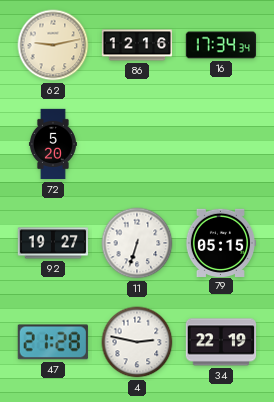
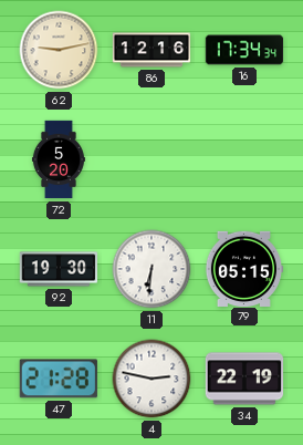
92: 19:27 -> 19:30
11: 6:33 -> 6:31
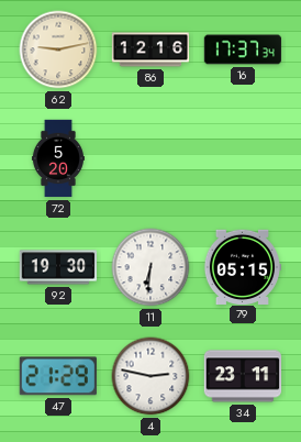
16: 17:34 -> 17:37
47: 21:28 -> 21:29
34: 22:19 -> 23:11
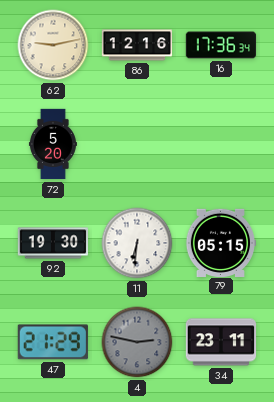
16: 17:37 -> 17:36
4 dial: white -> grey
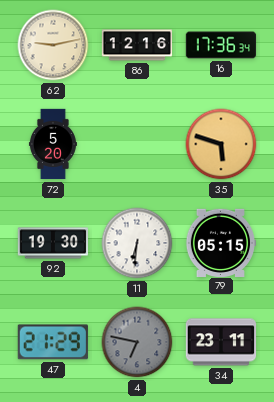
35: none -> 5:48
4: 2:47 -> 6:47
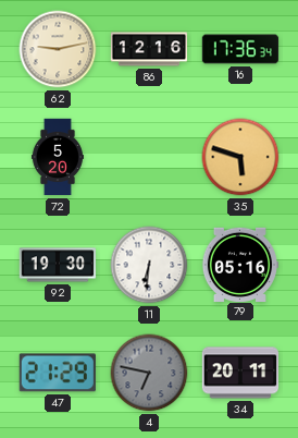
79: 05:15 -> 05:16
34: 23:11 -> 20:11
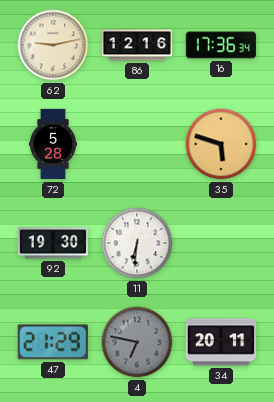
72: 5:20 -> 5:28
79: 05:16 -> none
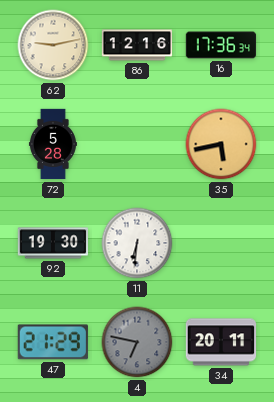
35: 5:48 -> 5:43
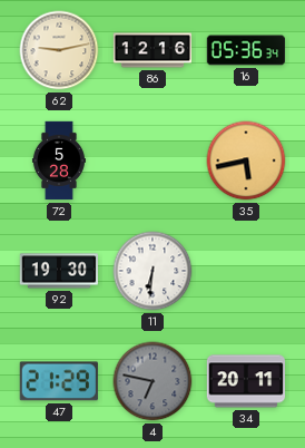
16: 17:36 -> 05:36
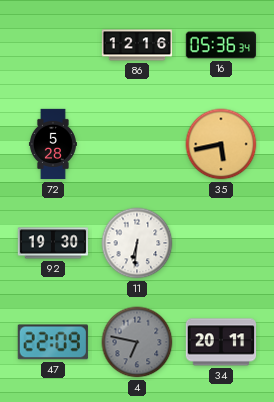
62: 9:13 -> none
47: 21:29 -> 22:09
